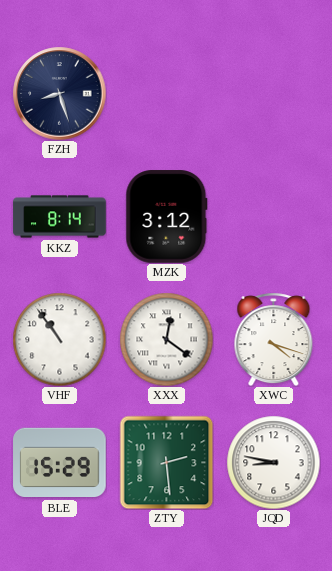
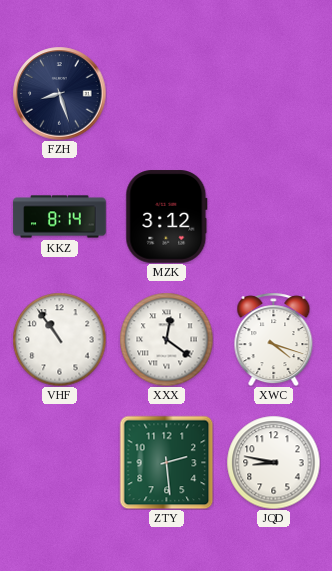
BLE: 15:29 -> none
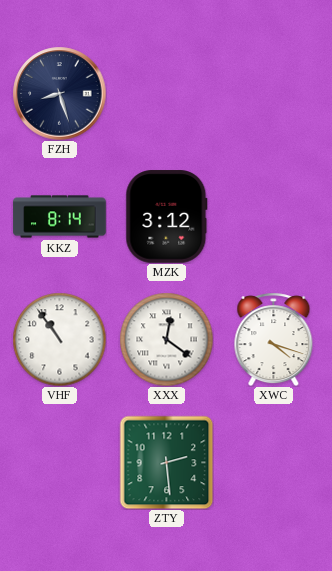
JQD: 8:47 -> none
